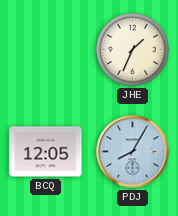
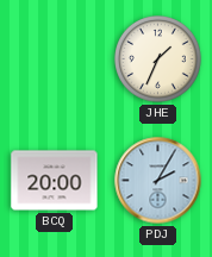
BCQ: 12:05 -> 20:00
PDJ: 8:05 -> 2:05
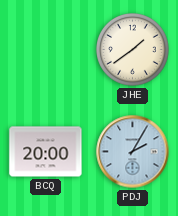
JHE: 1:34 -> 1:39
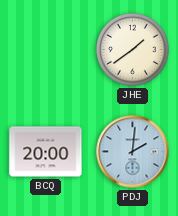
PDJ: 2:05 -> 2:01
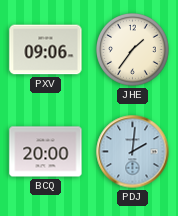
PXV: none -> 09:06
JHE: 1:39 -> 1:36
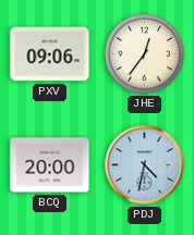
JHE: 1:36 -> 12:36
PDJ: 2:01 -> 4:32
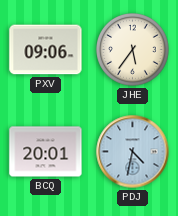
JHE: 12:36 -> 5:36
BCQ: 20:00 -> 20:01
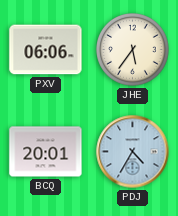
PXV: 09:06 -> 06:06
PDJ: 4:32 -> 4:35
